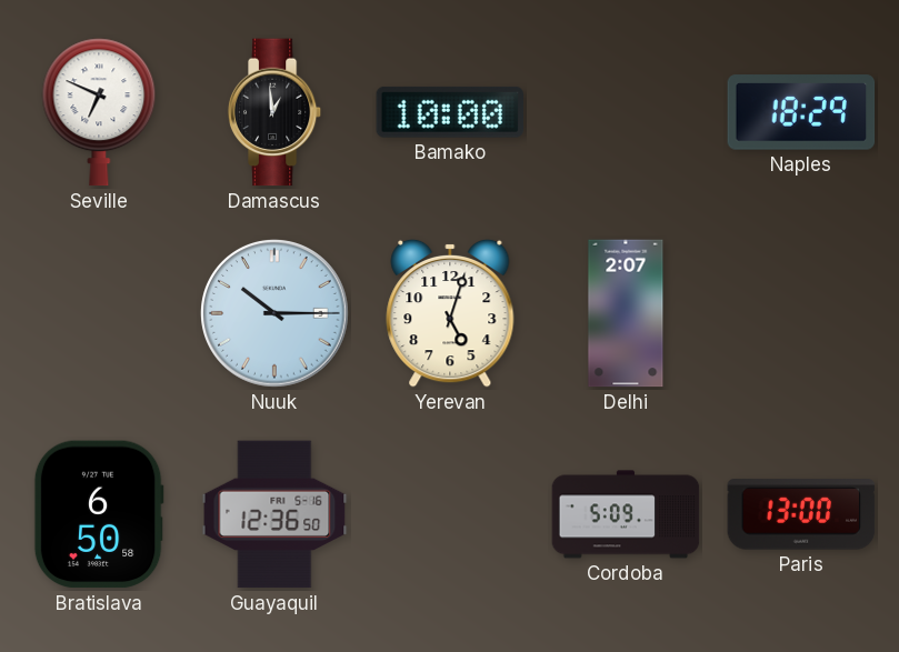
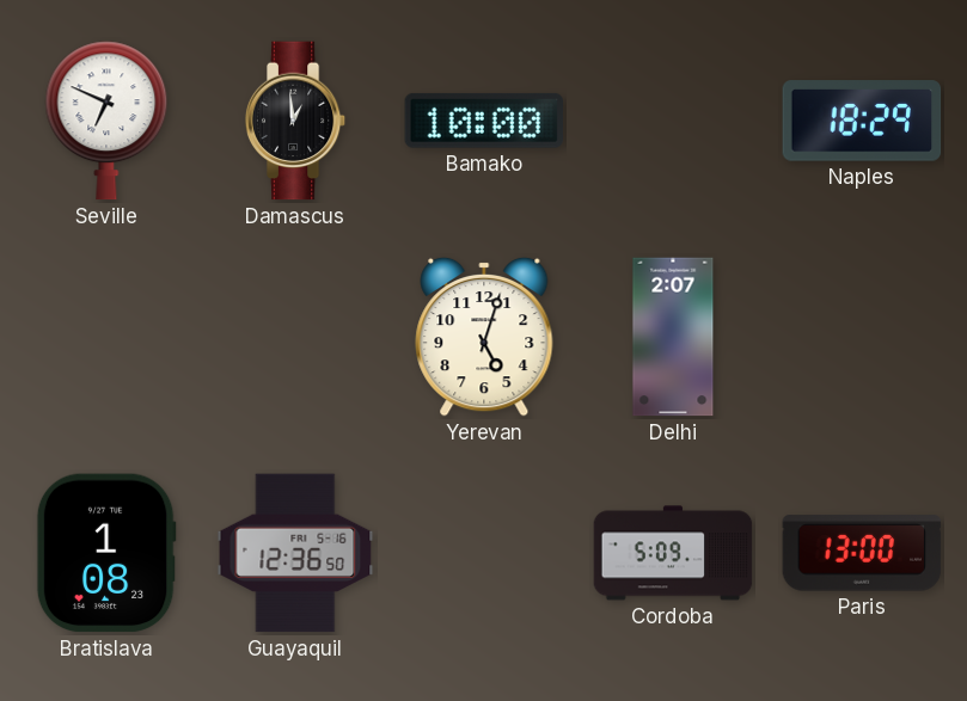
Nuuk: 10:15 -> none
Bratislava: 6:50 -> 1:08
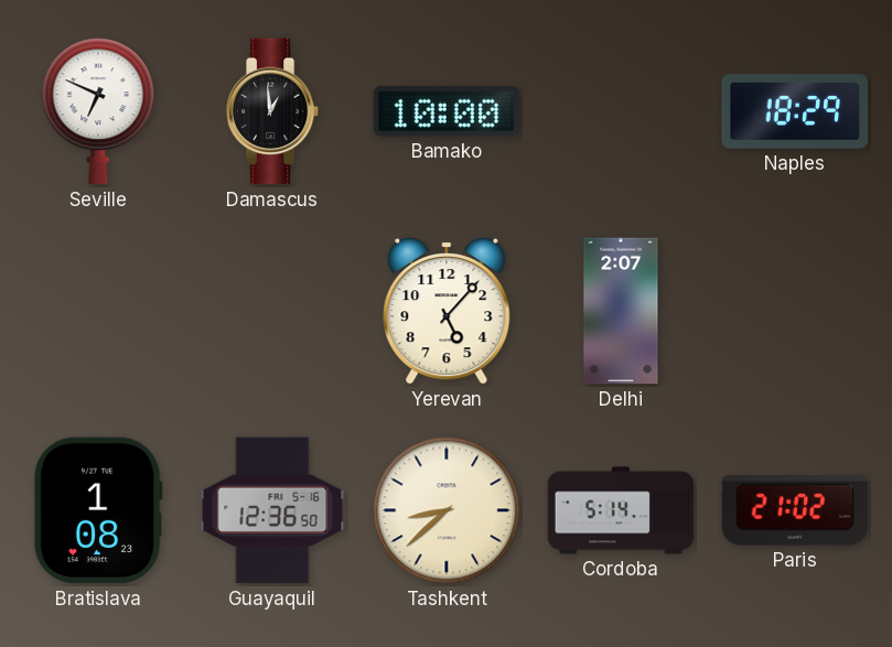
Yerevan: 5:03 -> 5:07
Tashkent: none -> 8:38
Cordoba: 5:09 -> 5:14
Paris: 13:00 -> 21:02
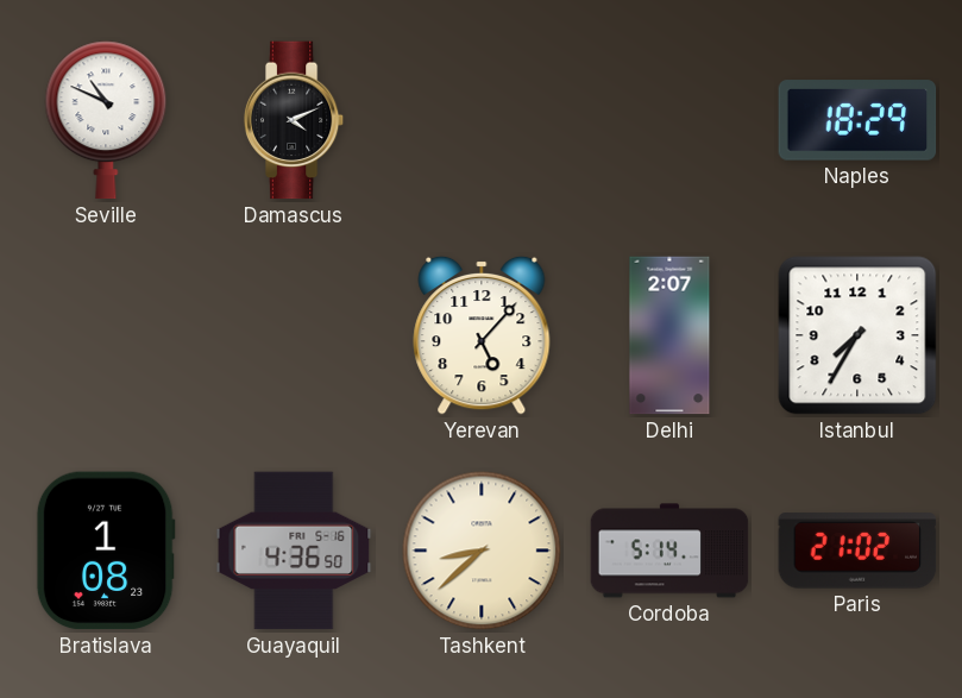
Seville: 6:49 -> 10:49
Damascus: 12:59 -> 4:11
Bamako: 10:00 -> none
Istanbul: none -> 7:35
Guayaquil: 12:36 -> 4:36
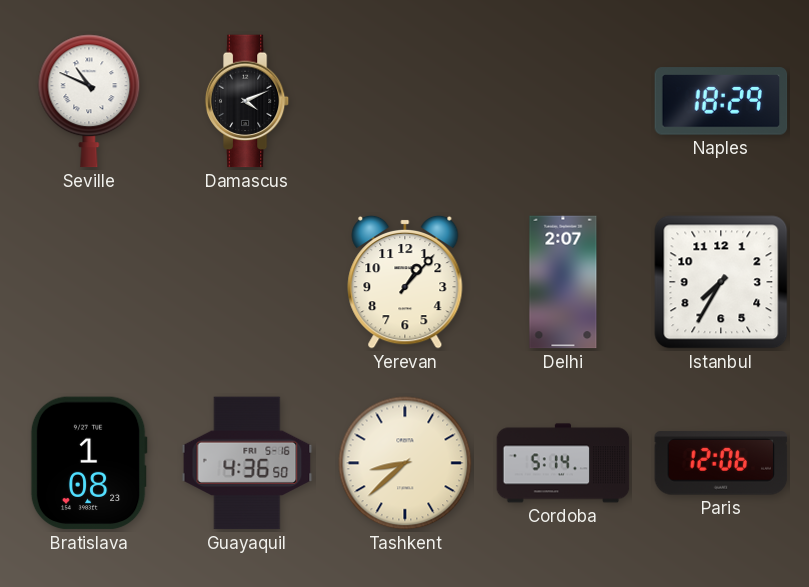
Yerevan: 5:07 -> 1:07
Paris: 21:02 -> 12:06
